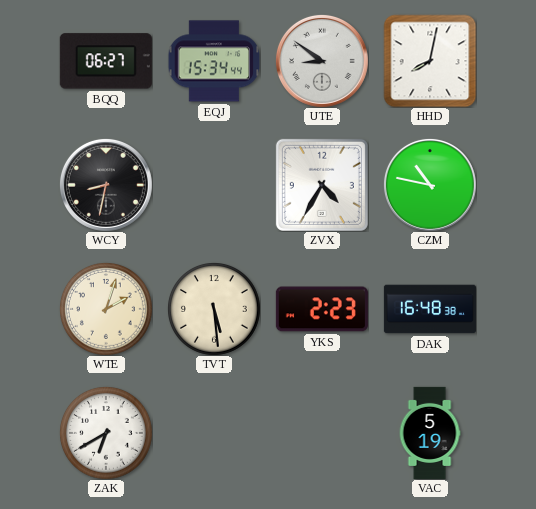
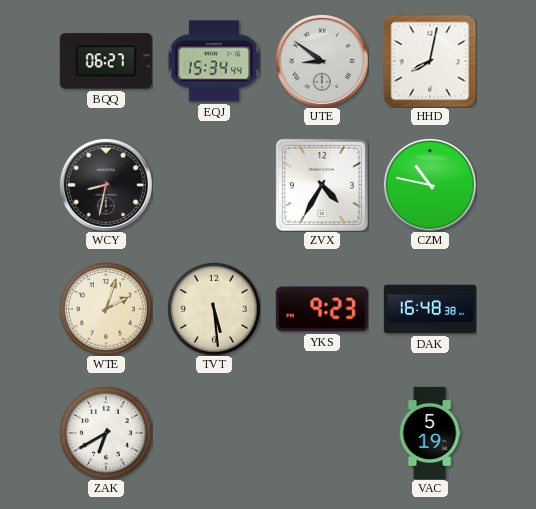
YKS: 2:23 -> 9:23
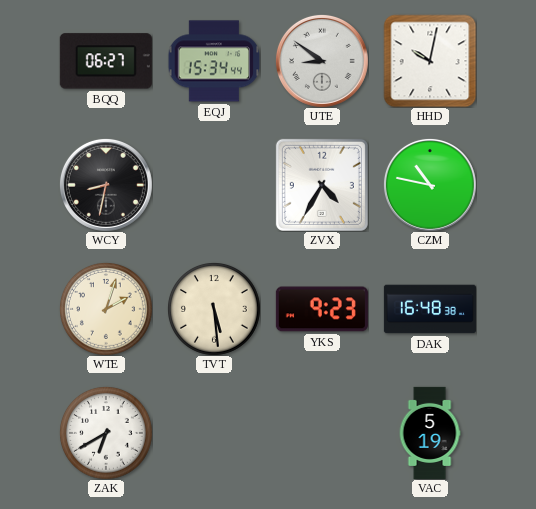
HHD: 8:02 -> 10:02
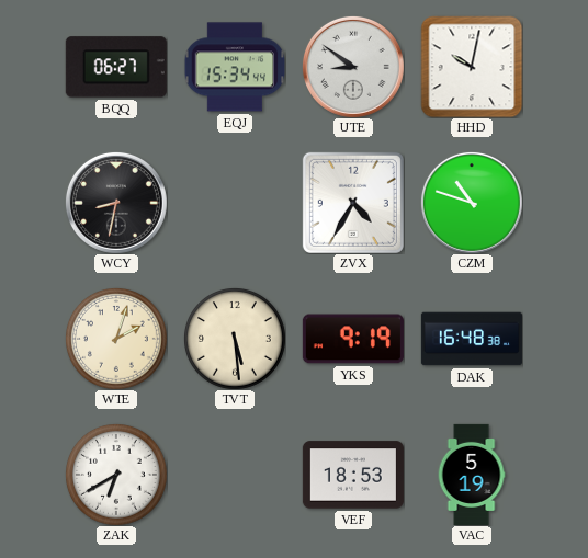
CZM: 10:47 -> 10:48
YKS: 9:23 -> 9:19
VEF: none -> 18:53
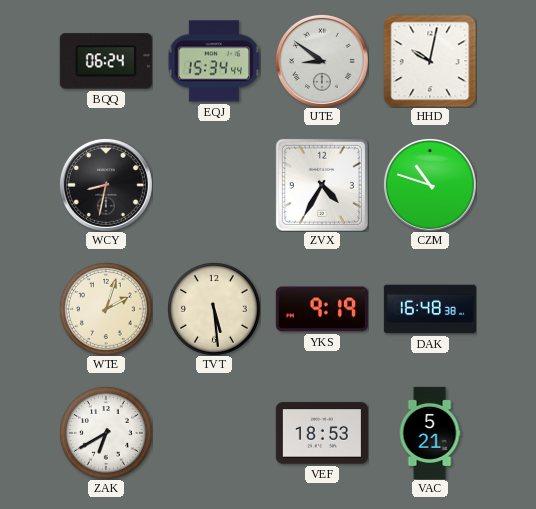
BQQ: 06:27 -> 06:24
VAC: 5:19 -> 5:21
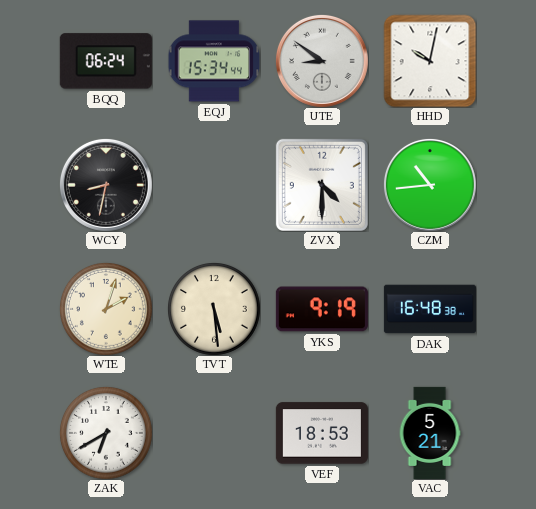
ZVX: 4:35 -> 4:30
CZM: 10:48 -> 10:44
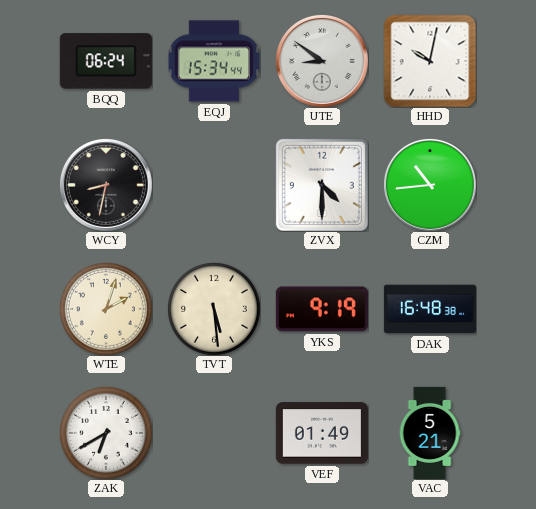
VEF: 18:53 -> 01:49
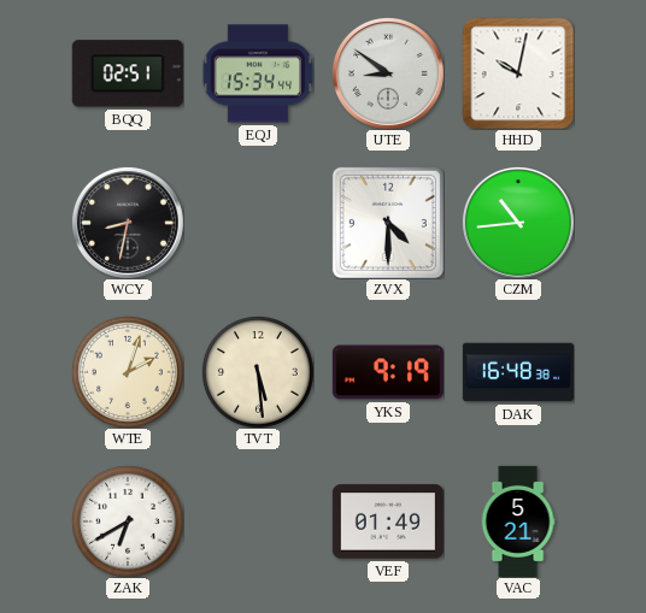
BQQ: 06:24 -> 02:51
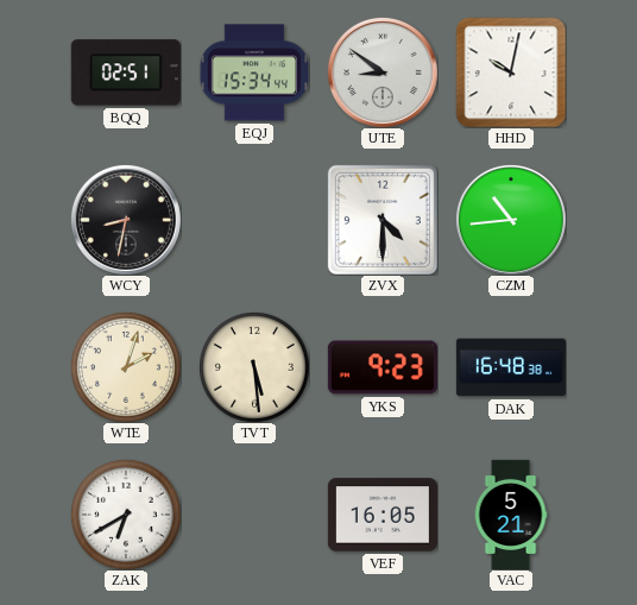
YKS: 9:19 -> 9:23
VEF: 01:49 -> 16:05
